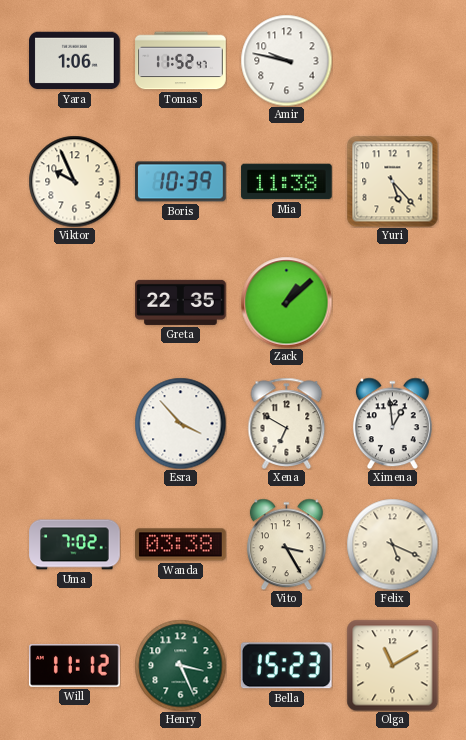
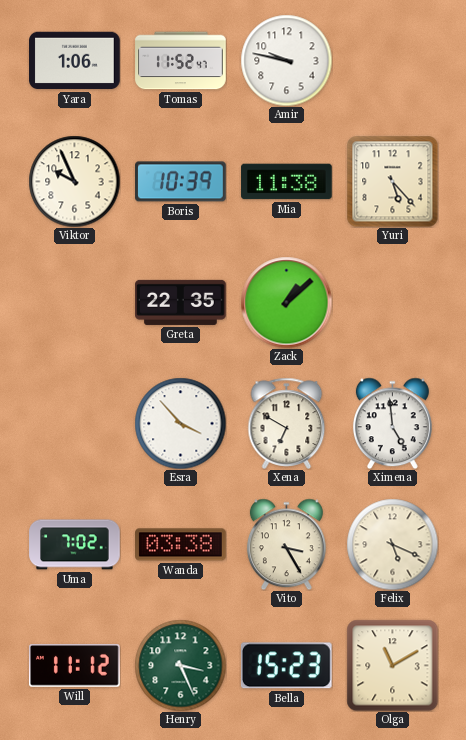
Ximena: 12:59 -> 4:59
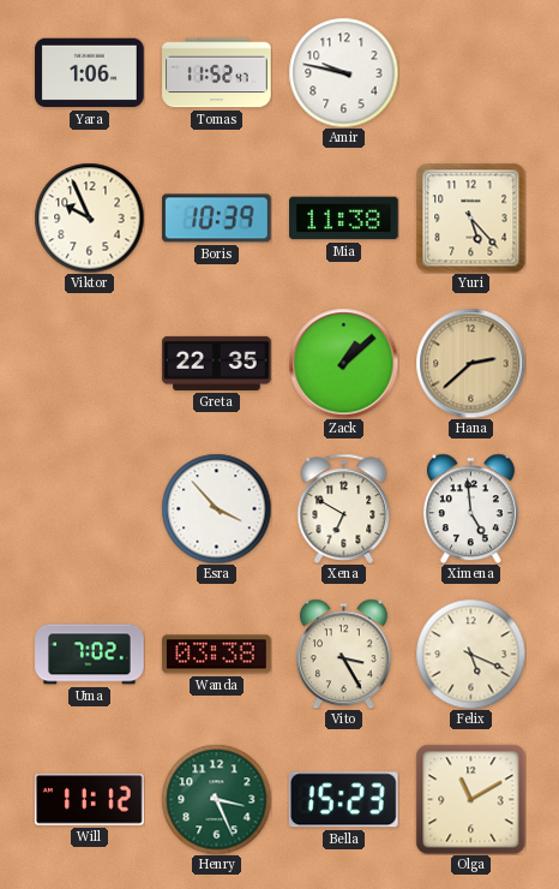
Hana: none -> 2:38
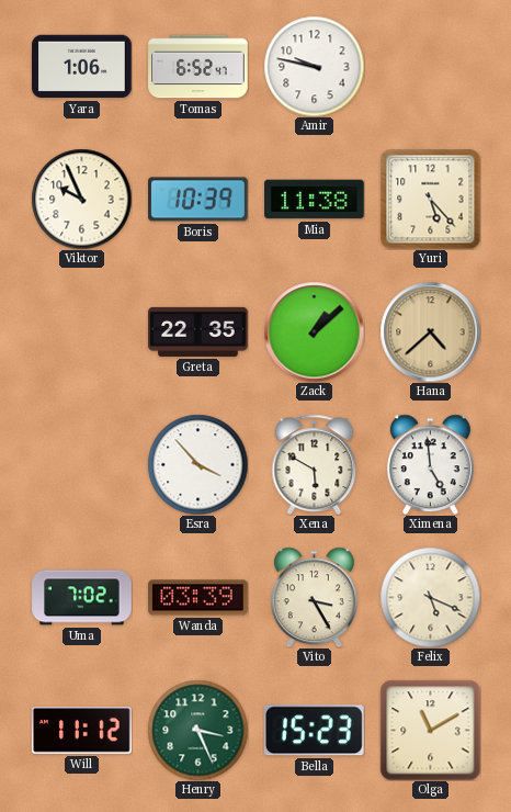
Tomas: 11:52 -> 6:52
Hana: 2:38 -> 4:38
Xena: 6:50 -> 5:50
Wanda: 03:38 -> 03:39
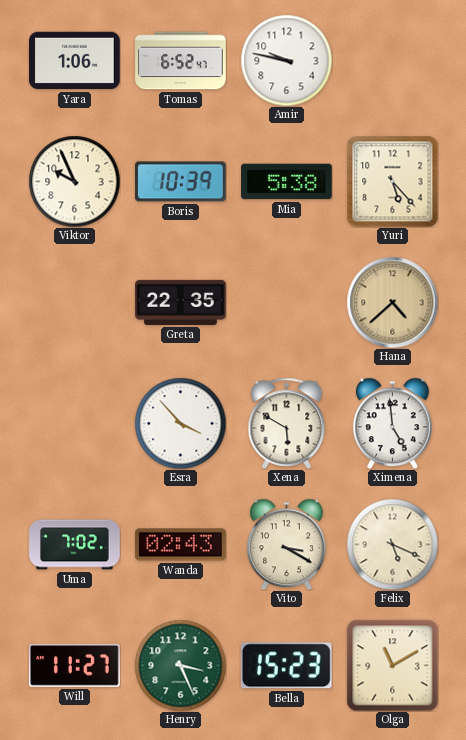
Mia: 11:38 -> 5:38
Zack: 1:08 -> none
Wanda: 03:39 -> 02:43
Vito: 3:25 -> 3:20
Will: 11:12 -> 11:27
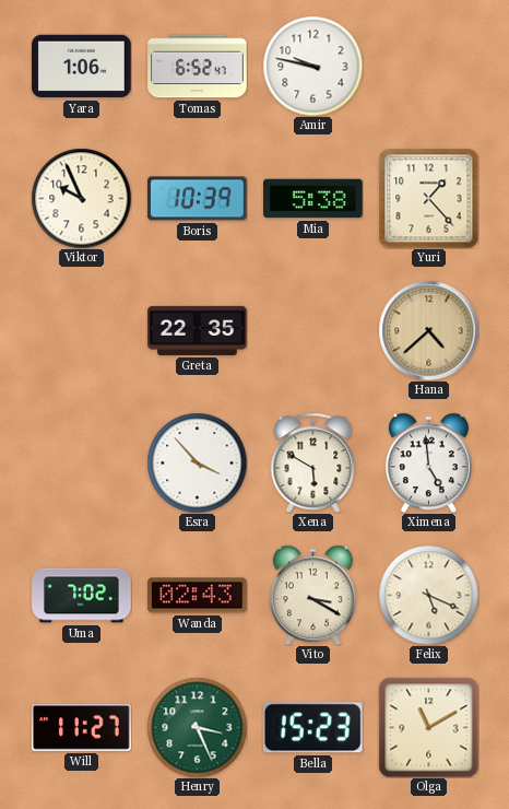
Yuri: 5:23 -> 1:23
